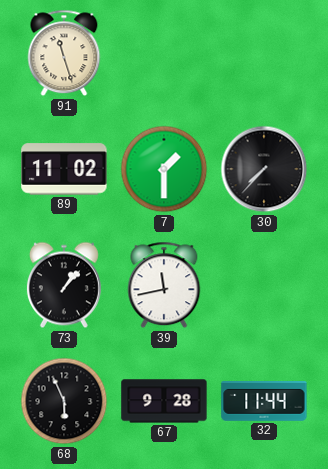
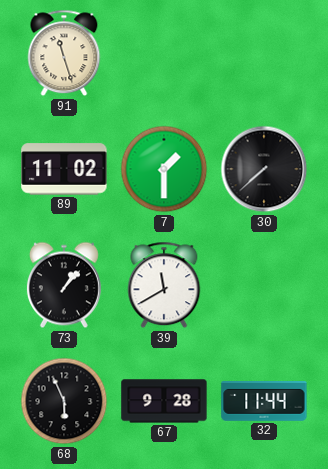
30: 7:37 -> 7:38
39: 11:43 -> 11:40
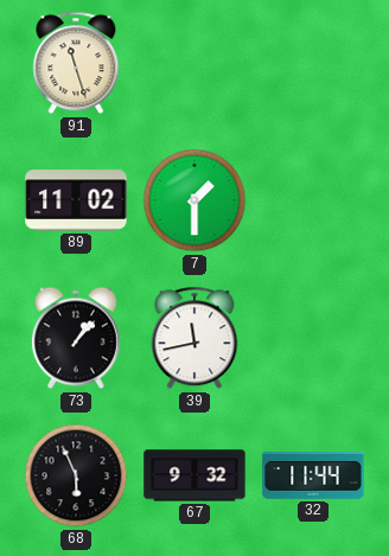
30: 7:38 -> none
39: 11:40 -> 11:43
67: 9:28 -> 9:32
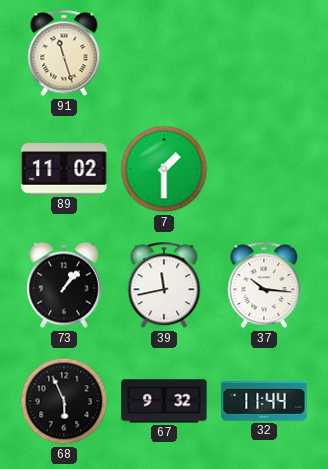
37: none -> 10:16
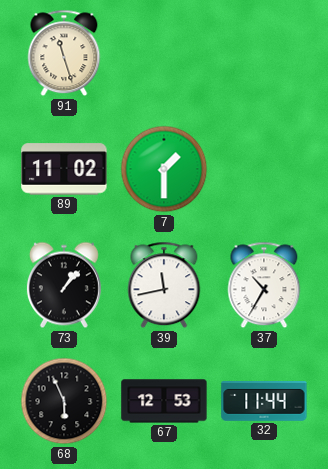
37: 10:16 -> 10:35
67: 9:32 -> 12:53
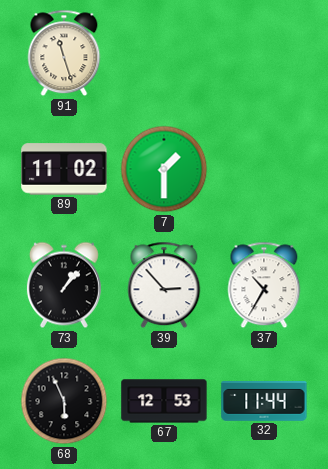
39: 11:43 -> 2:53
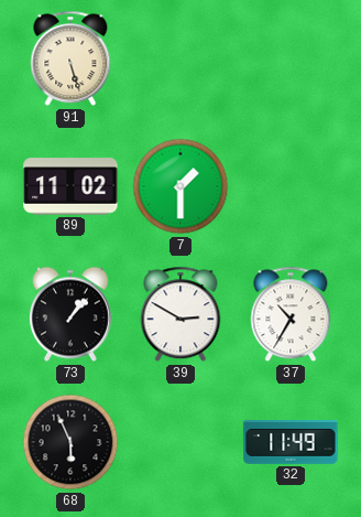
91: 11:27 -> 5:27
39: 2:53 -> 2:50
67: 12:53 -> none
32: 11:44 -> 11:49
